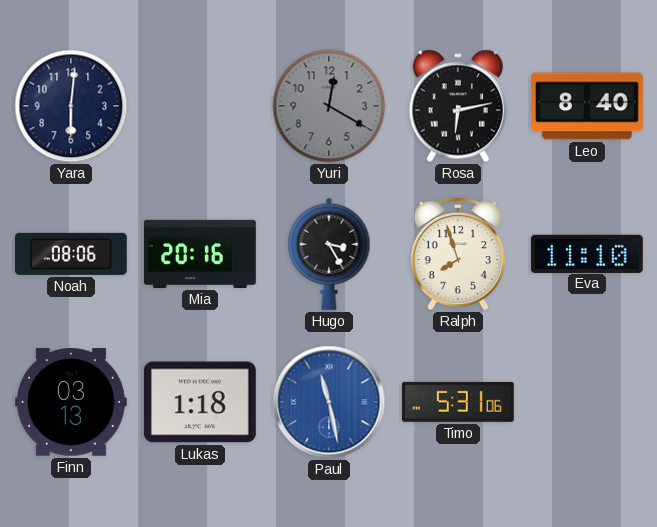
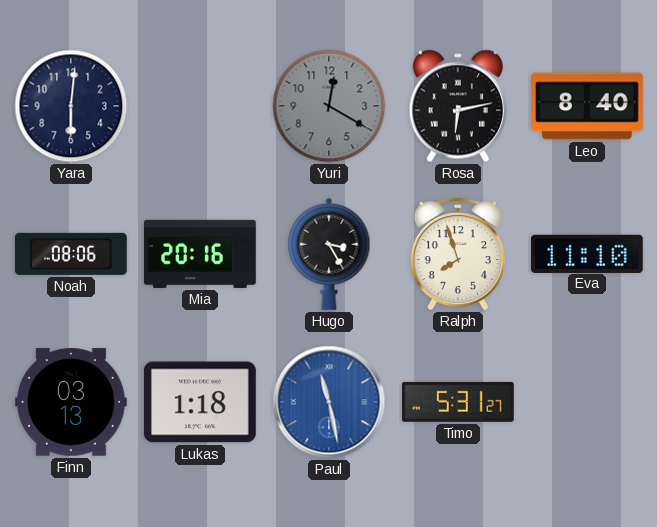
Timo: 5:31:06 -> 5:31:27
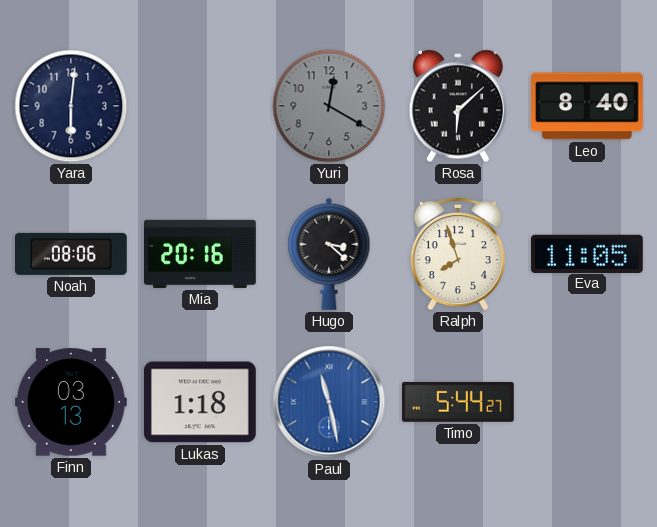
Rosa: 6:13 -> 6:08
Hugo: 3:25 -> 3:22
Eva: 11:10 -> 11:05
Timo: 5:31 -> 5:44
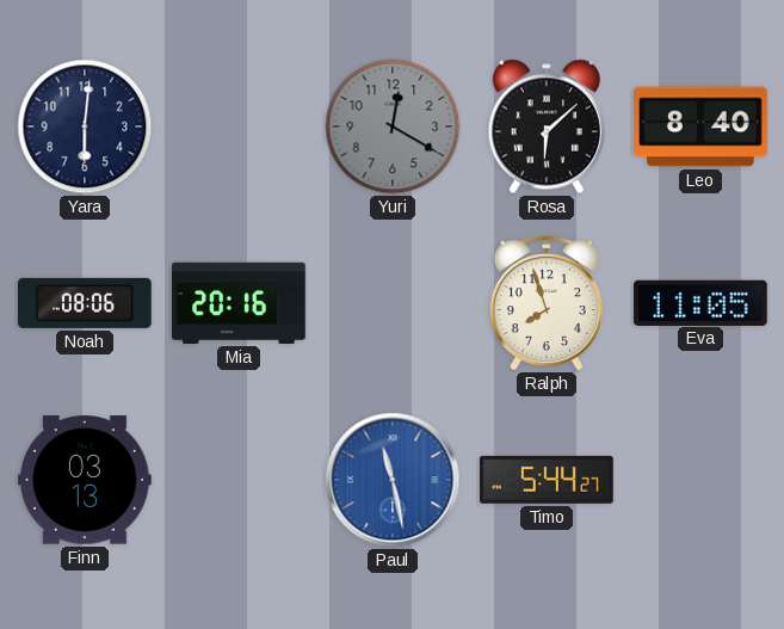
Hugo: 3:22 -> none
Lukas: 1:18 -> none
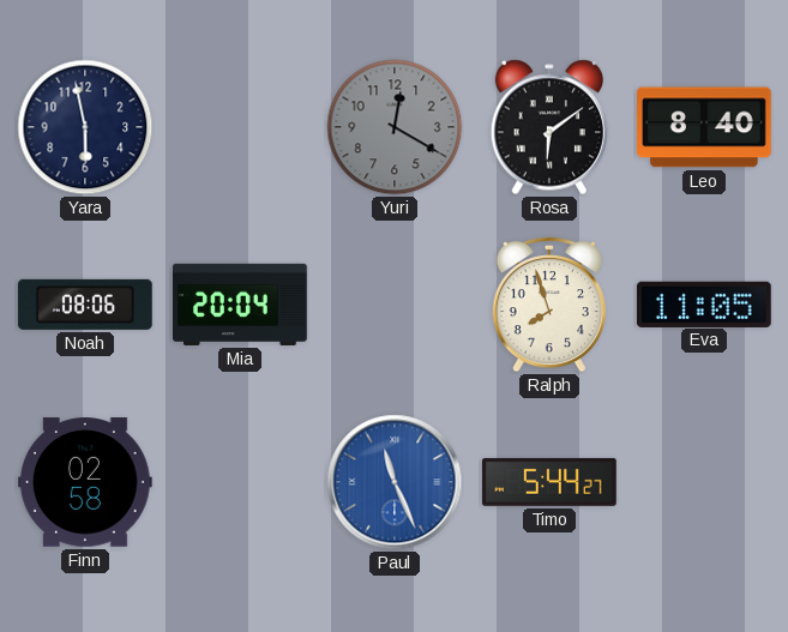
Yara: 6:01 -> 5:58
Rosa: 6:08 -> 6:09
Mia: 20:16 -> 20:04
Finn: 03:13 -> 02:58
Paul: 11:28 -> 11:26
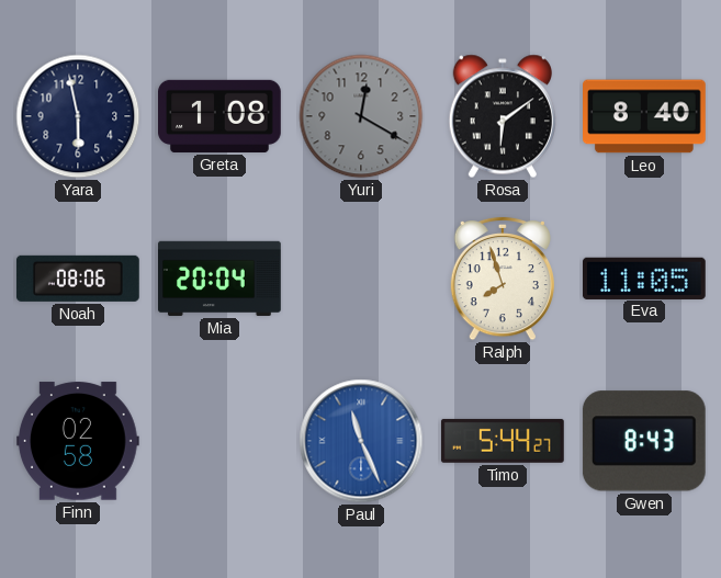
Greta: none -> 1:08
Gwen: none -> 8:43
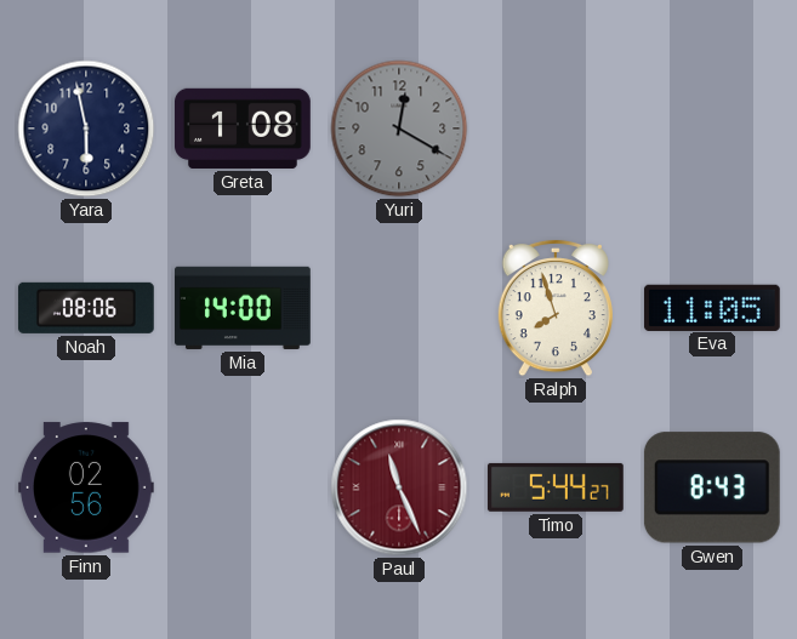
Rosa: 6:09 -> none
Leo: 8:40 -> none
Mia: 20:04 -> 14:00
Finn: 02:58 -> 02:56
Paul dial: blue -> burgundy
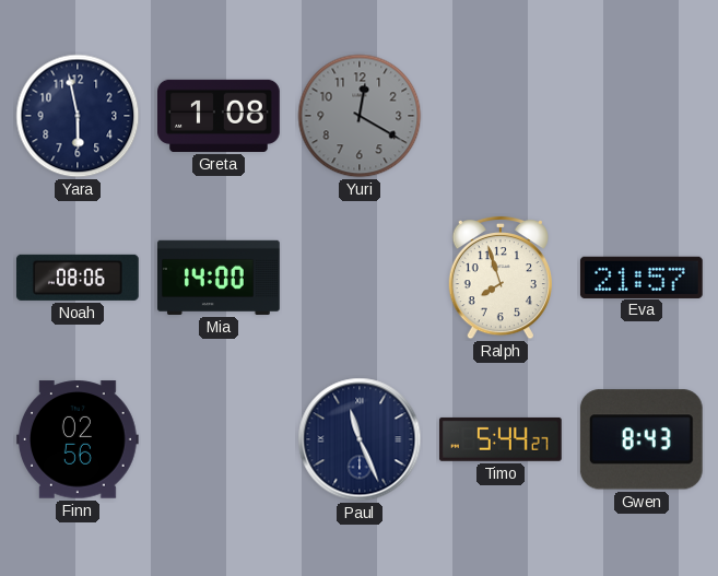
Eva: 11:05 -> 21:57
Paul dial: burgundy -> navy
